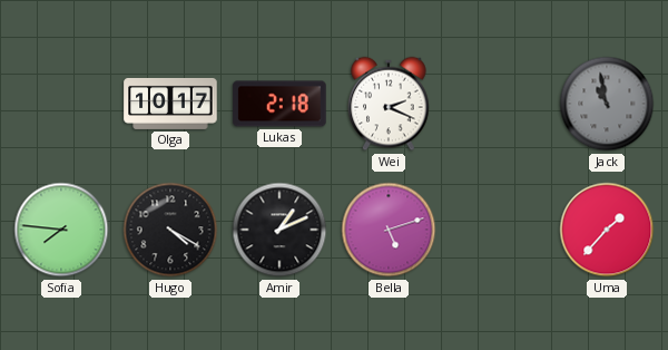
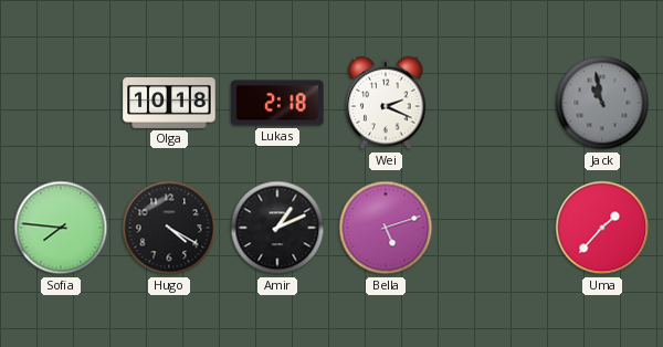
Olga: 10:17 -> 10:18
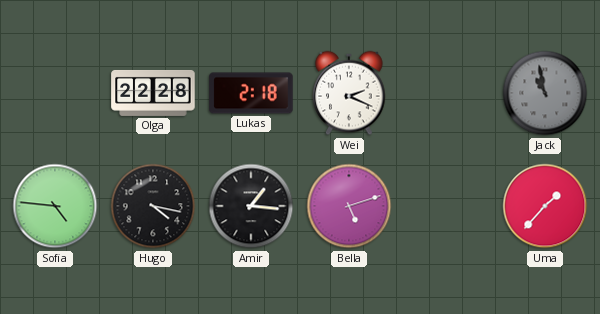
Olga: 10:18 -> 22:28
Sofia: 7:46 -> 4:46
Hugo: 4:20 -> 4:17
Amir: 1:11 -> 1:16
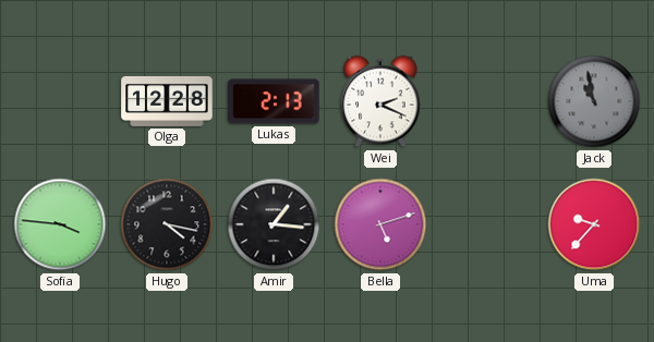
Olga: 22:28 -> 12:28
Lukas: 2:18 -> 2:13
Sofia: 4:46 -> 3:46
Uma: 1:37 -> 9:37
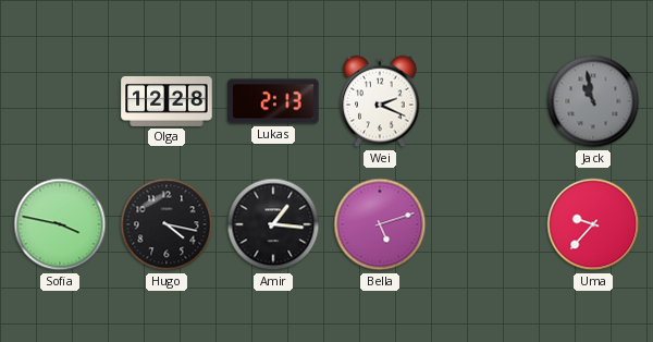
Sofia: 3:46 -> 3:47
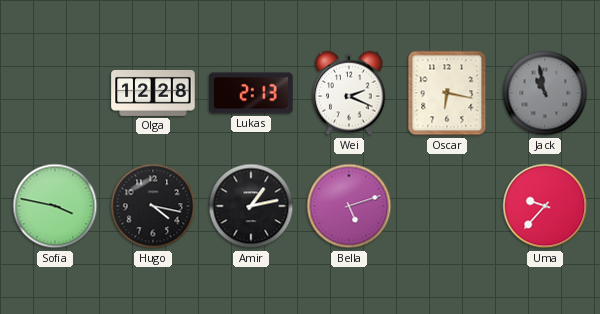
Oscar: none -> 6:17
Amir: 1:16 -> 1:13
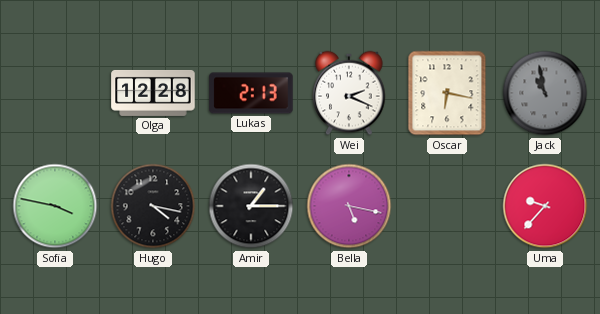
Amir: 1:13 -> 1:15
Bella: 5:12 -> 5:17
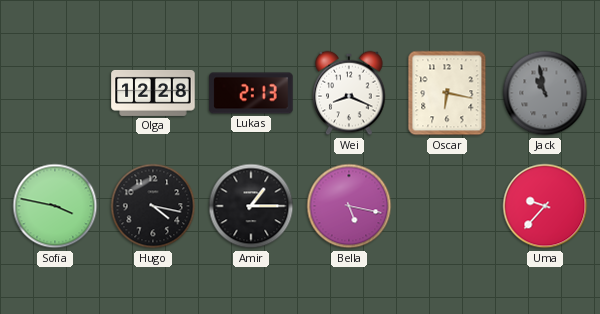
Wei: 2:19 -> 8:19
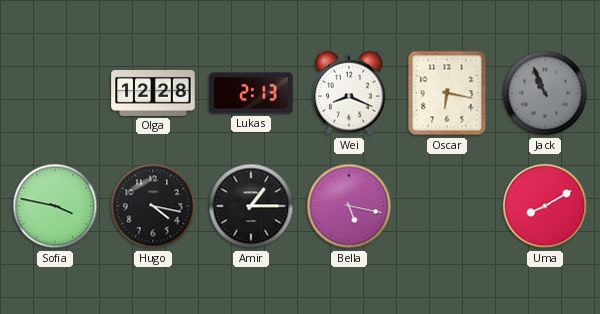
Jack: 10:58 -> 10:56
Uma: 9:37 -> 8:10
